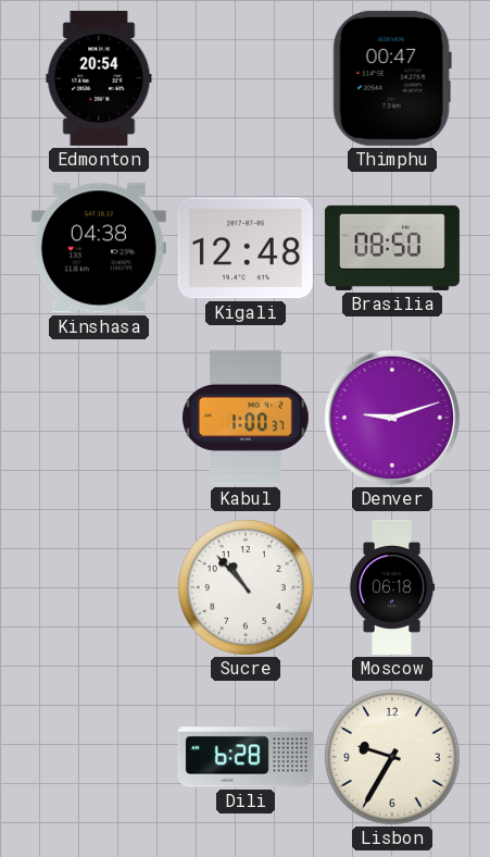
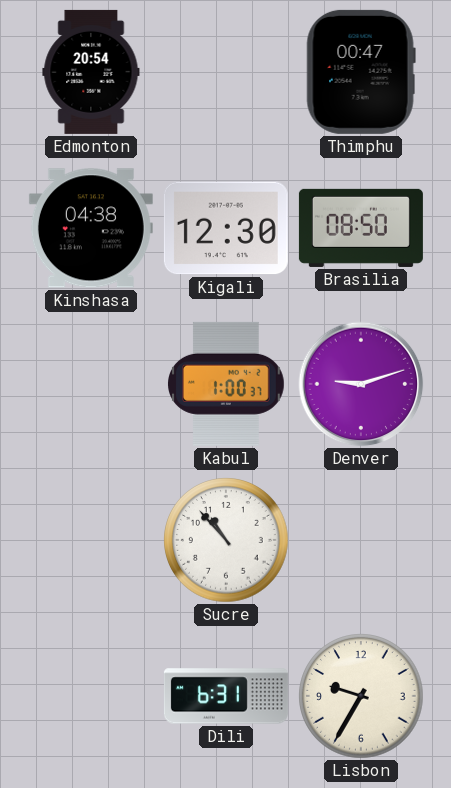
Kigali: 12:48 -> 12:30
Moscow: 06:18 -> none
Dili: 6:28 -> 6:31
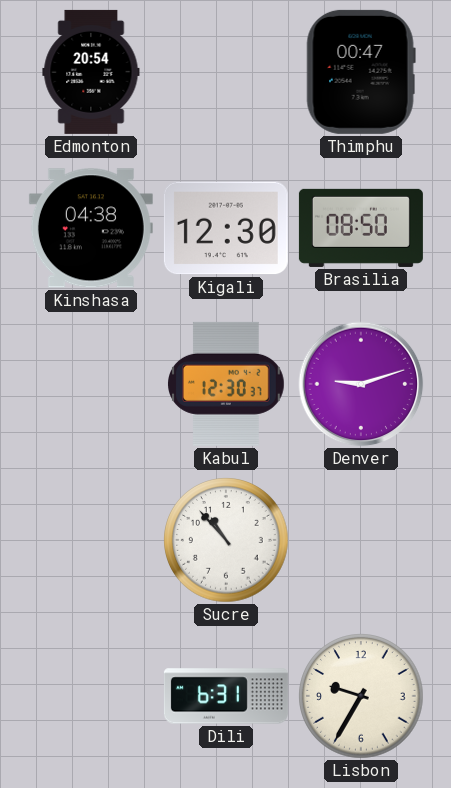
Kabul: 1:00 -> 12:30
